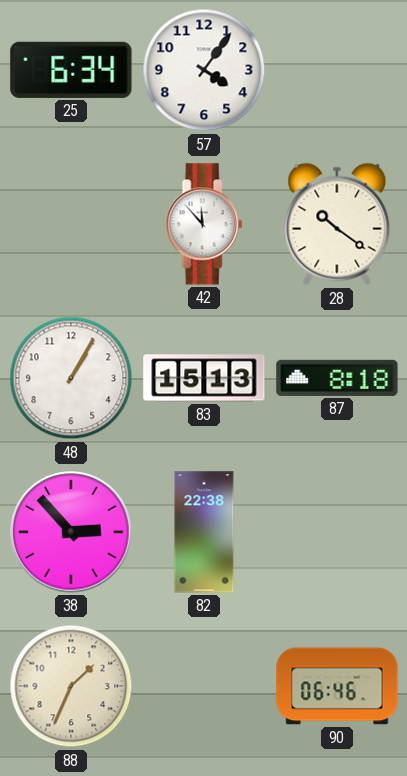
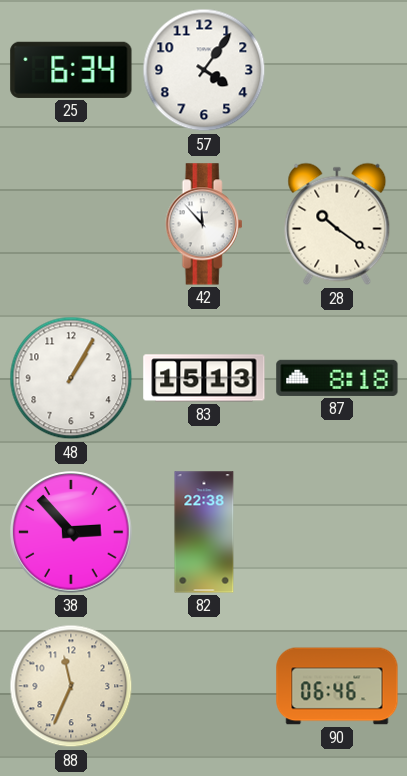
88: 1:34 -> 11:34
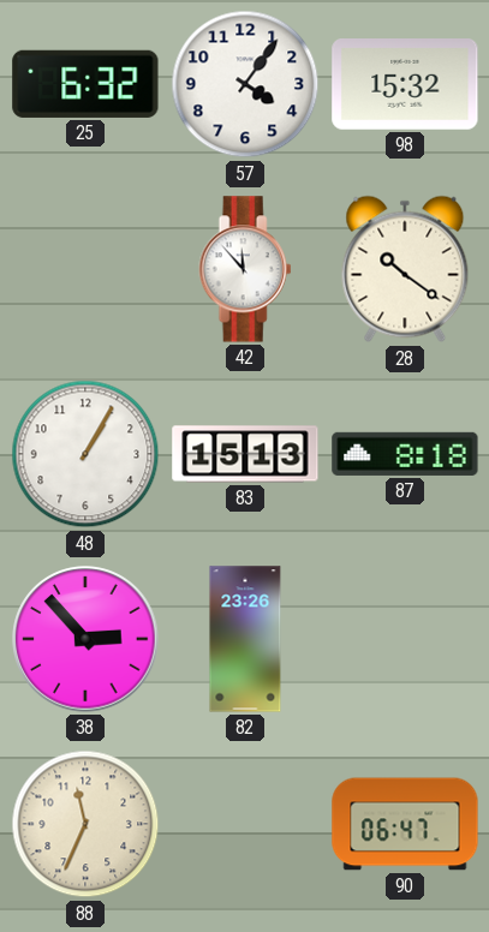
25: 6:34 -> 6:32
98: none -> 15:32
82: 22:38 -> 23:26
90: 06:46 -> 06:47
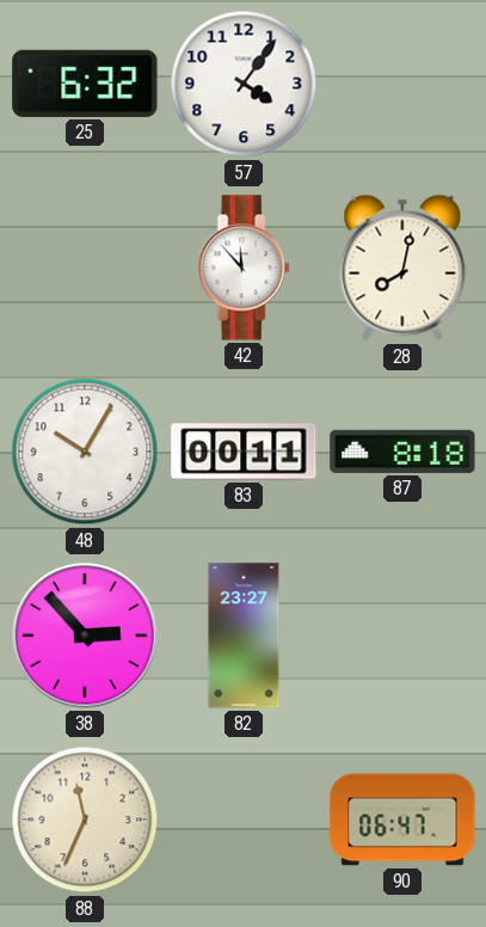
98: 15:32 -> none
28: 10:21 -> 8:02
48: 1:05 -> 10:05
83: 15:13 -> 00:11
82: 23:26 -> 23:27
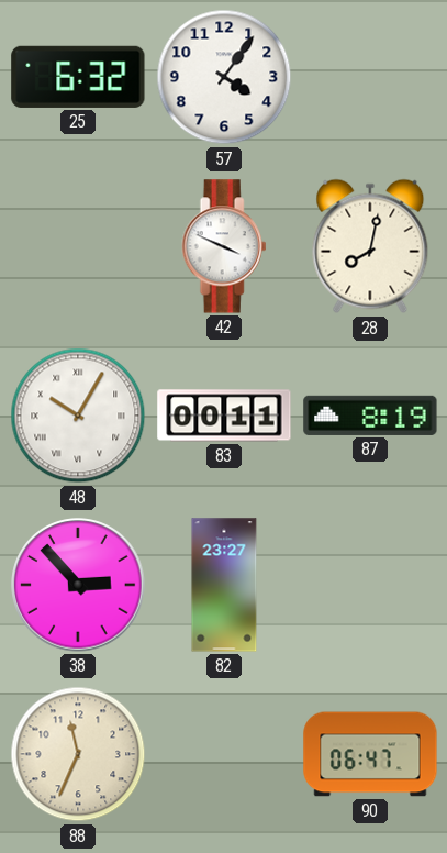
42: 11:53 -> 3:49
48 numerals: Arabic -> Roman
87: 8:18 -> 8:19
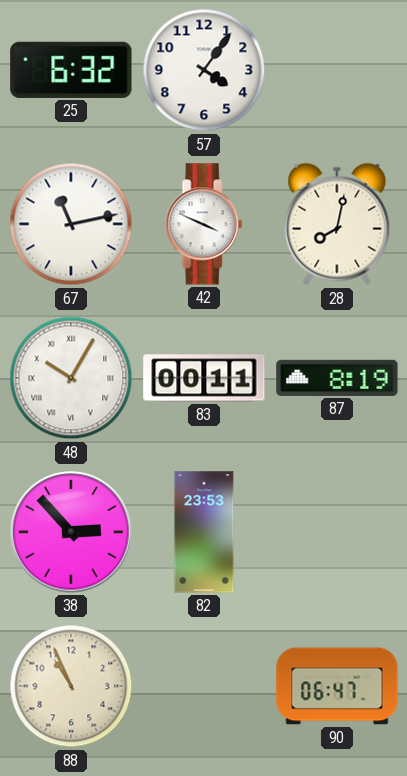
67: none -> 11:13
82: 23:27 -> 23:53
88: 11:34 -> 10:56
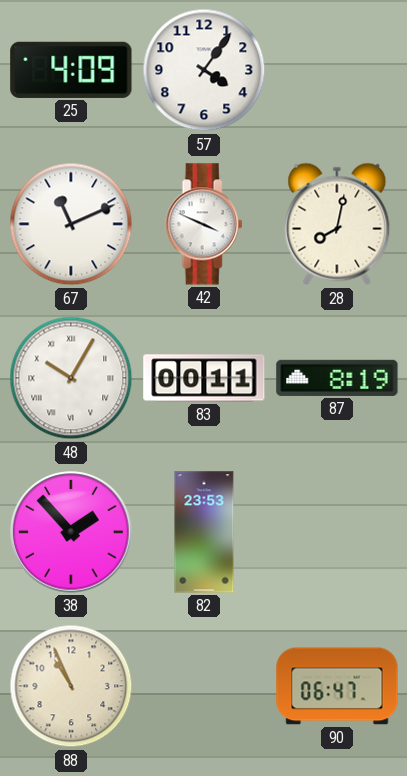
25: 6:32 -> 4:09
67: 11:13 -> 11:11
38: 2:53 -> 1:53
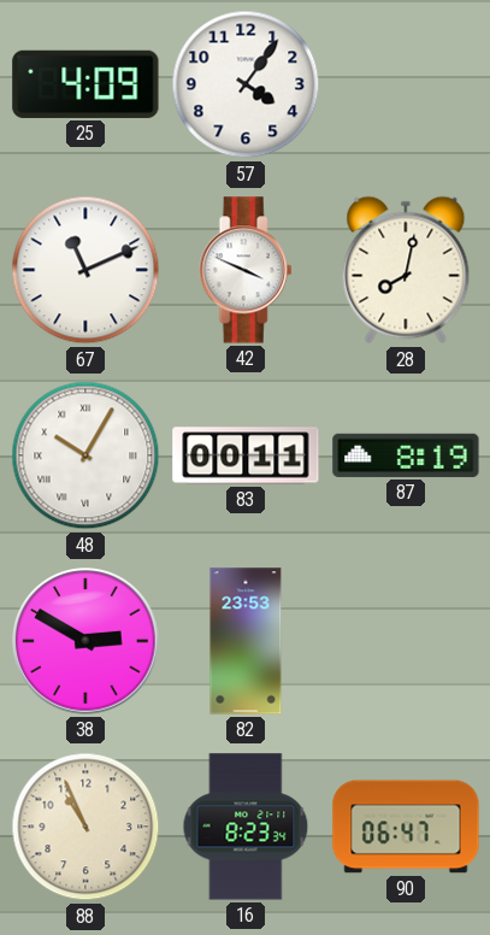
38: 1:53 -> 2:50
16: none -> 8:23
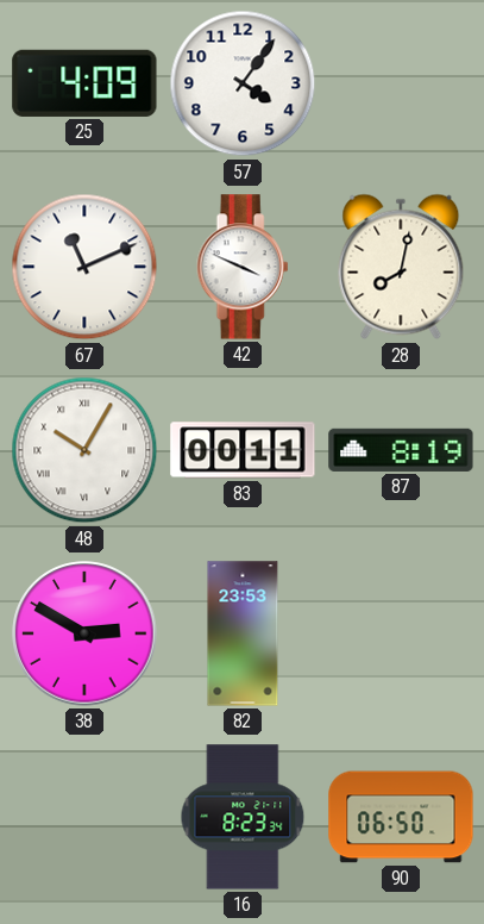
88: 10:56 -> none
90: 06:47 -> 06:50
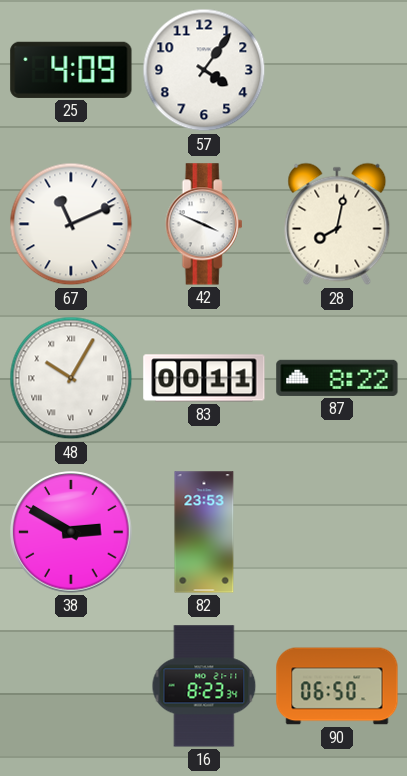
87: 8:19 -> 8:22
